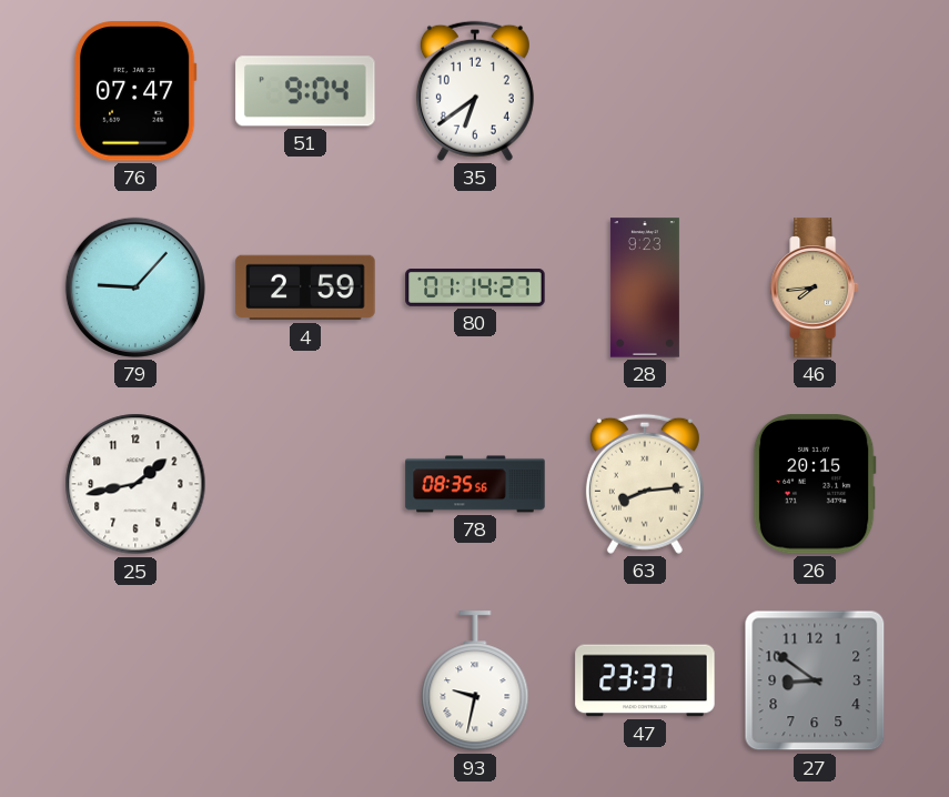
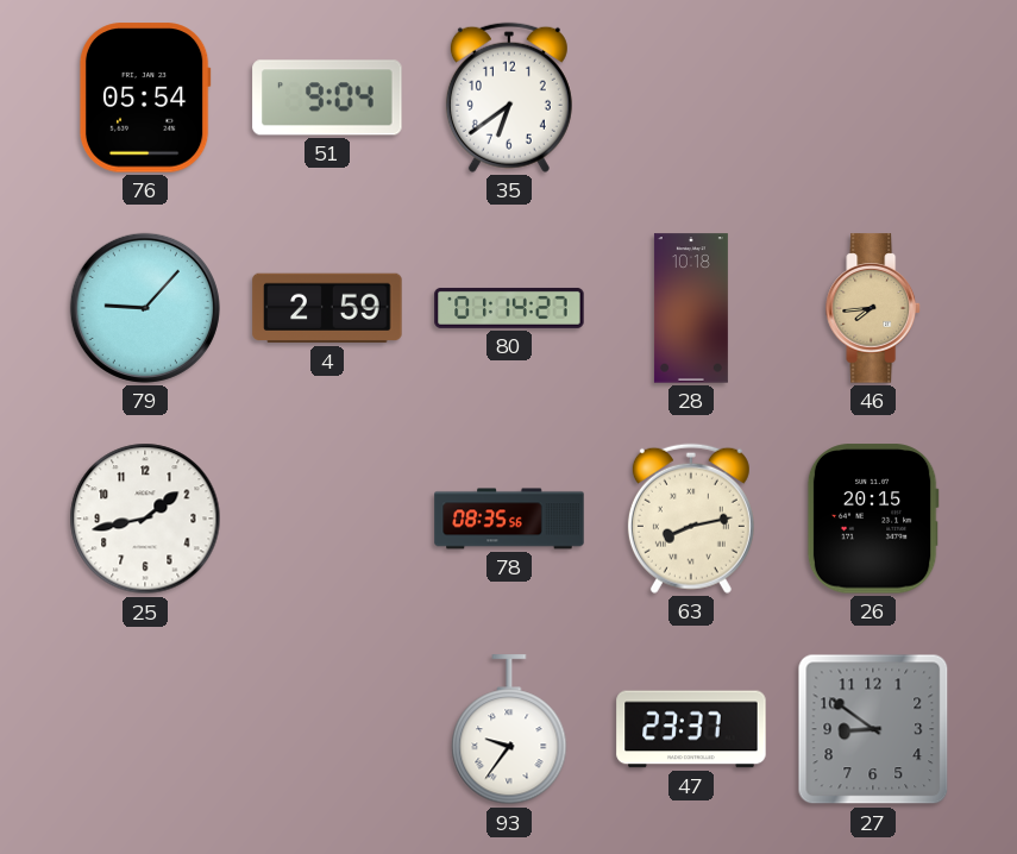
76: 07:47 -> 05:54
28: 9:23 -> 10:18
63: 8:14 -> 8:13
93: 9:32 -> 9:36
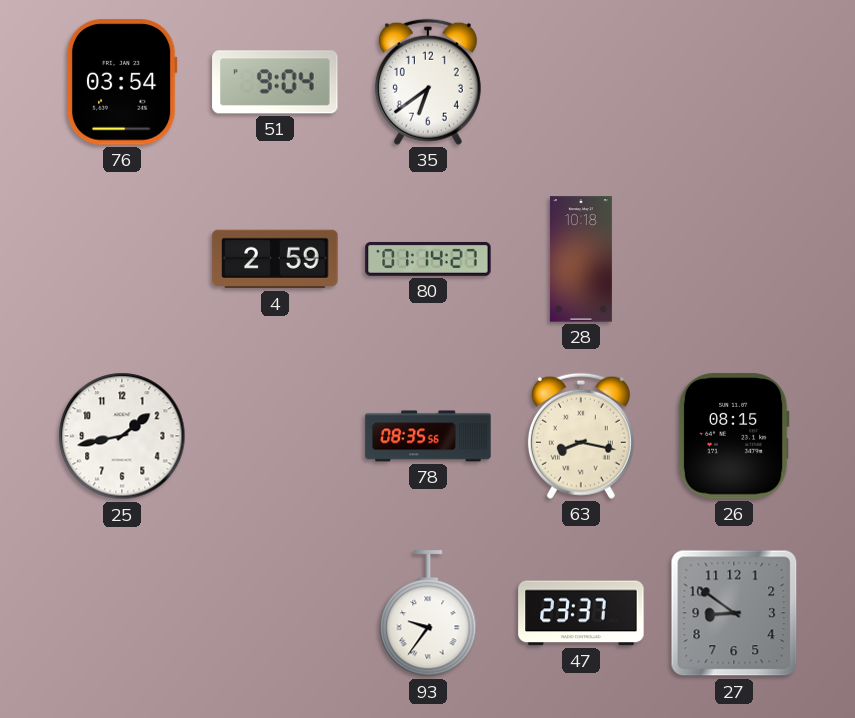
76: 05:54 -> 03:54
79: 9:07 -> none
46: 7:44 -> none
63: 8:13 -> 8:17
26: 20:15 -> 08:15
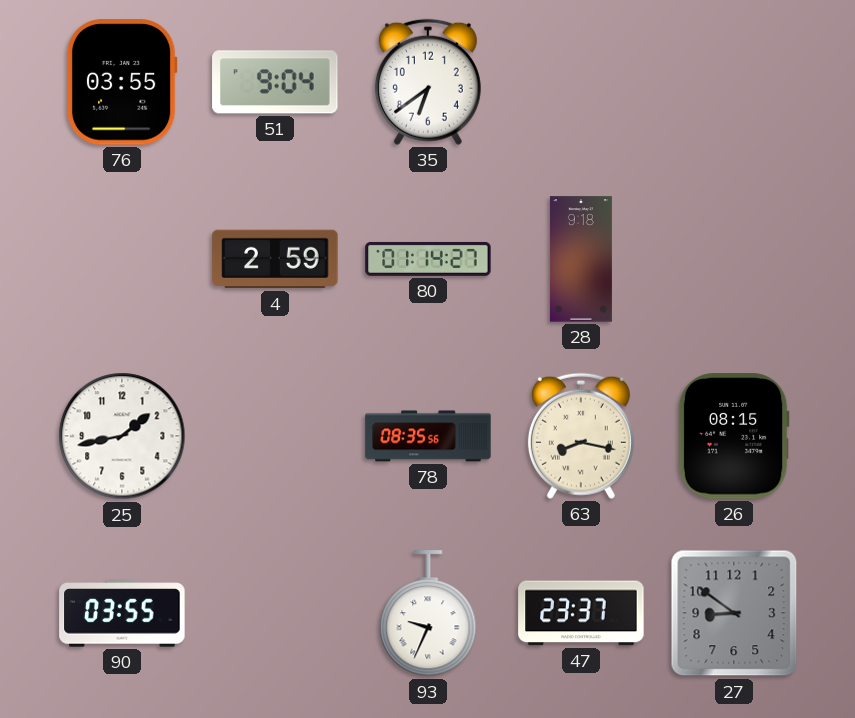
76: 03:54 -> 03:55
28: 10:18 -> 9:18
90: none -> 03:55
93: 9:36 -> 9:34
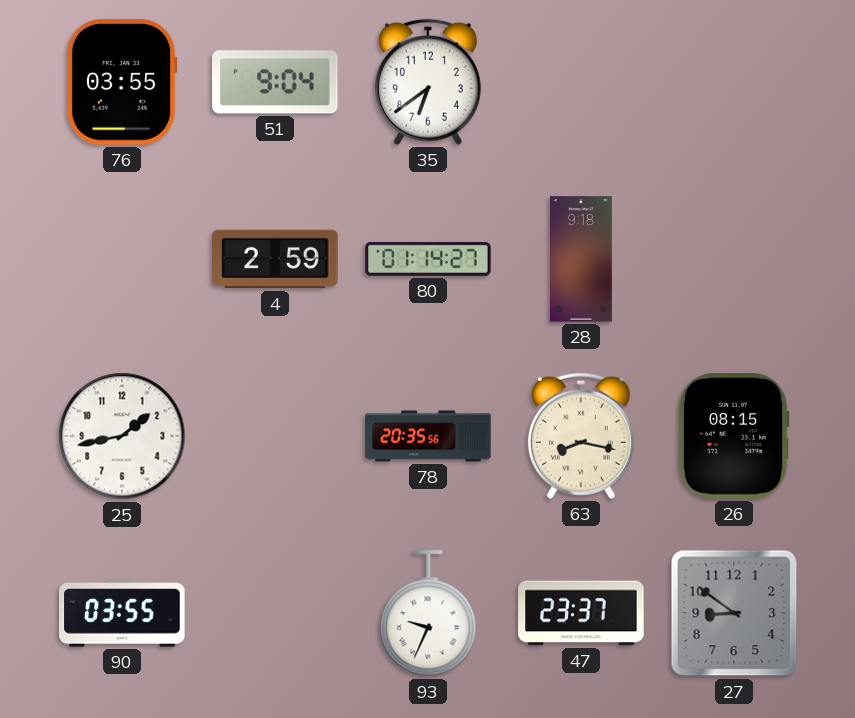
78: 08:35 -> 20:35
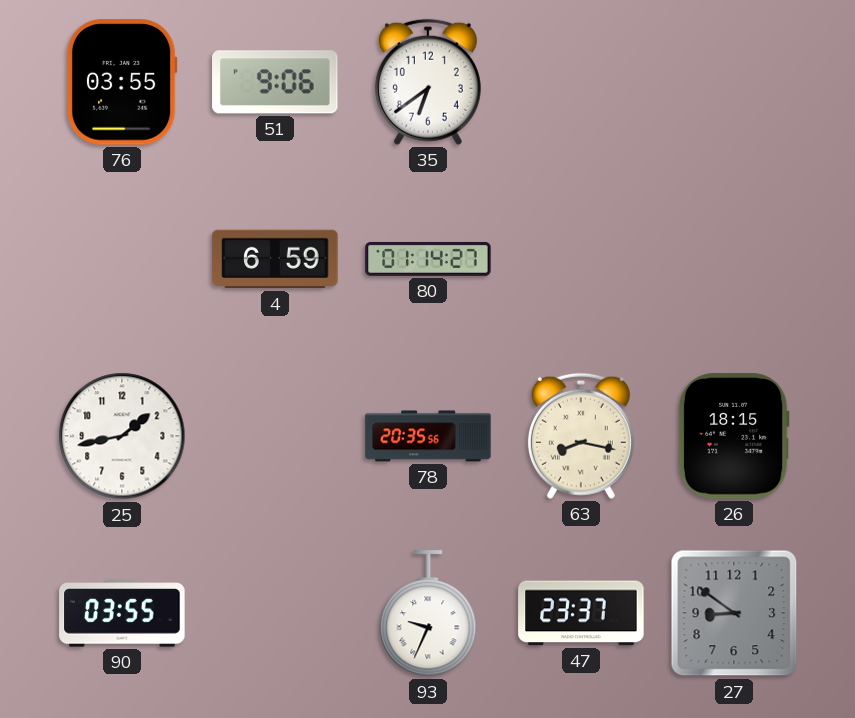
51: 9:04 -> 9:06
4: 2:59 -> 6:59
28: 9:18 -> none
26: 08:15 -> 18:15
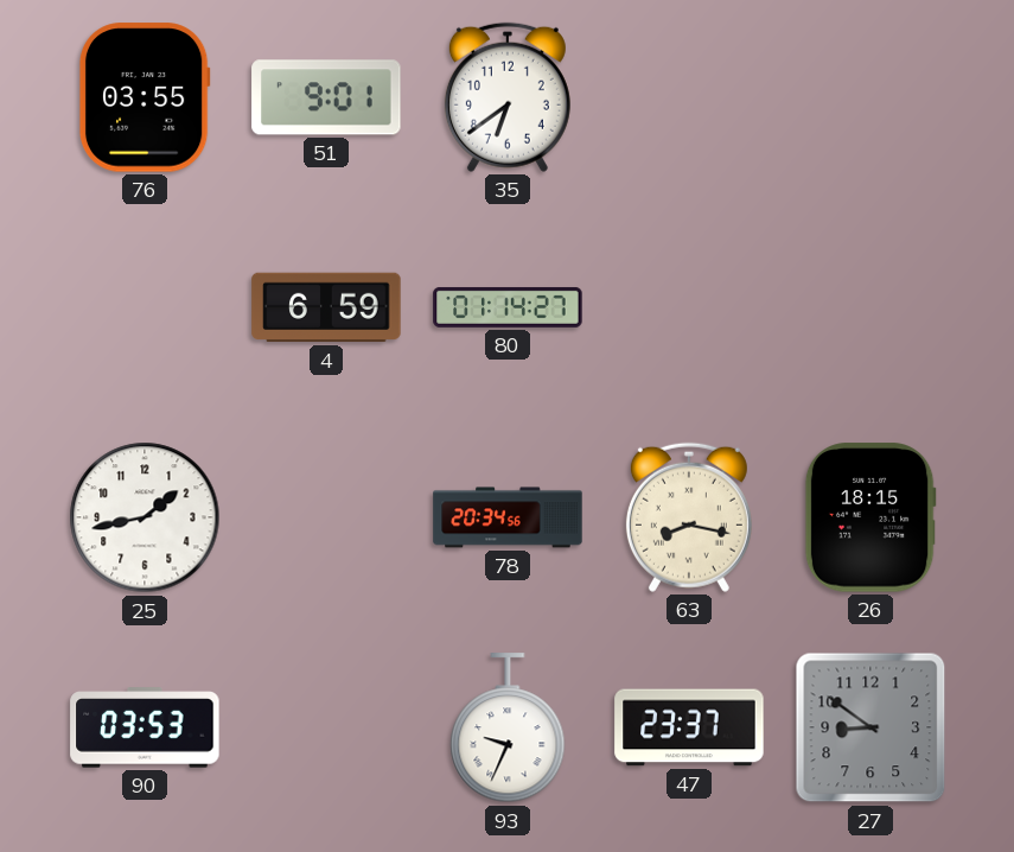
51: 9:06 -> 9:01
78: 20:35 -> 20:34
90: 03:55 -> 03:53
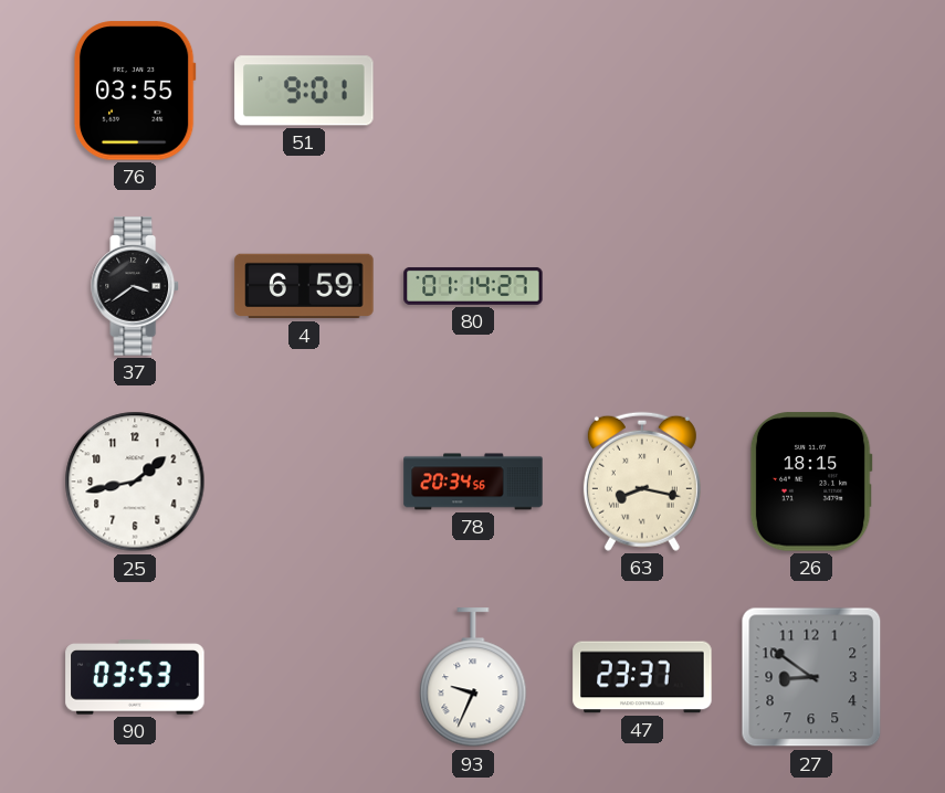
35: 6:39 -> none
37: none -> 3:39
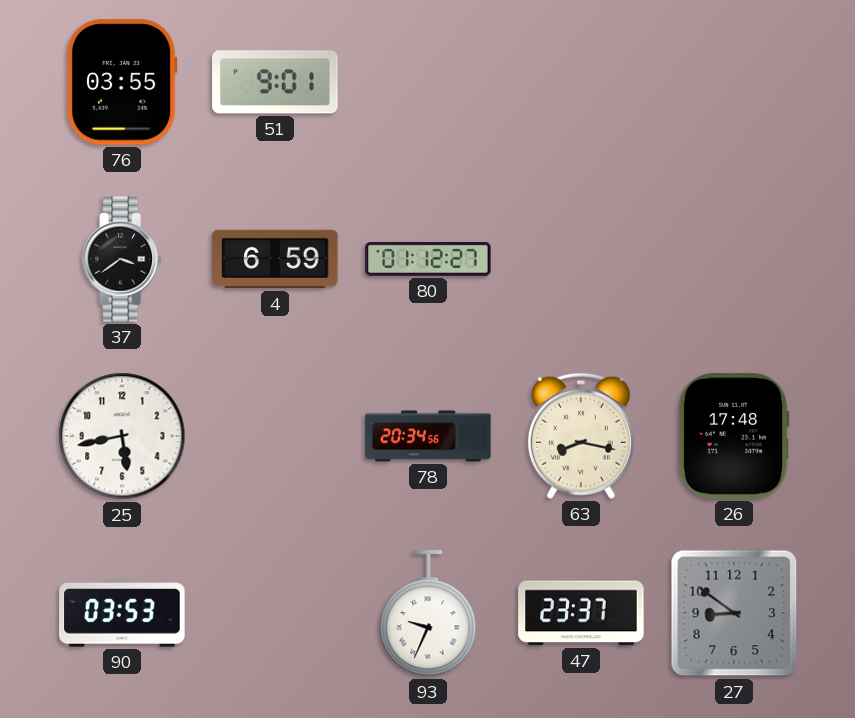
80: 01:14 -> 01:12
25: 1:43 -> 5:43
26: 18:15 -> 17:48
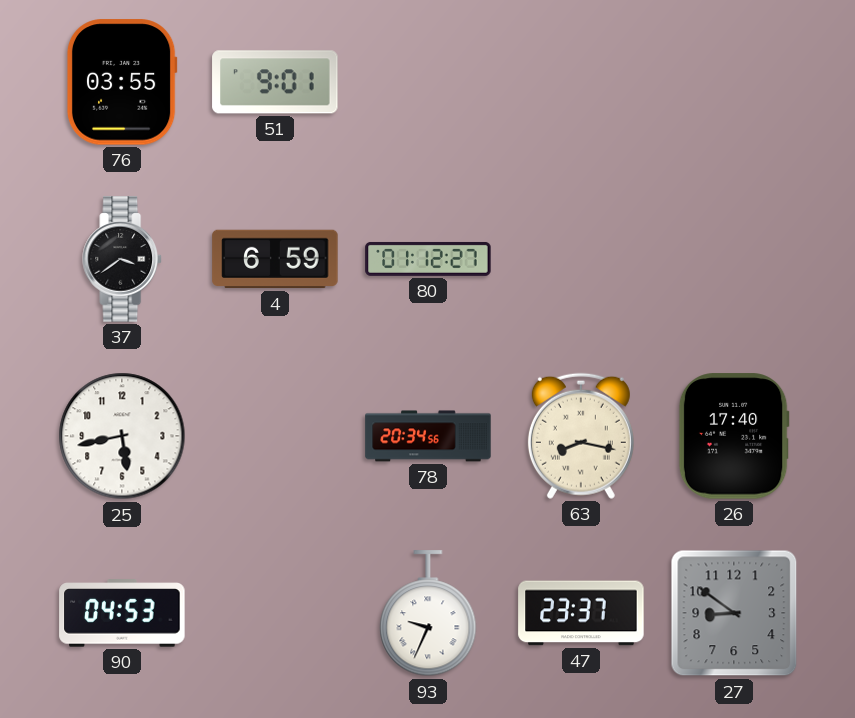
26: 17:48 -> 17:40
90: 03:53 -> 04:53
